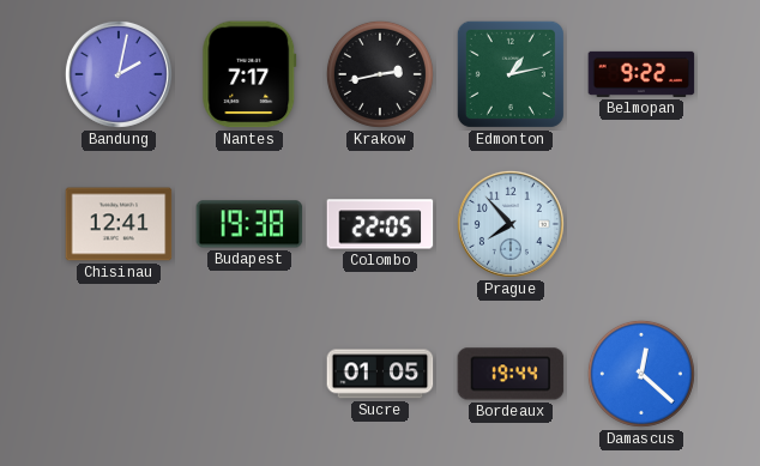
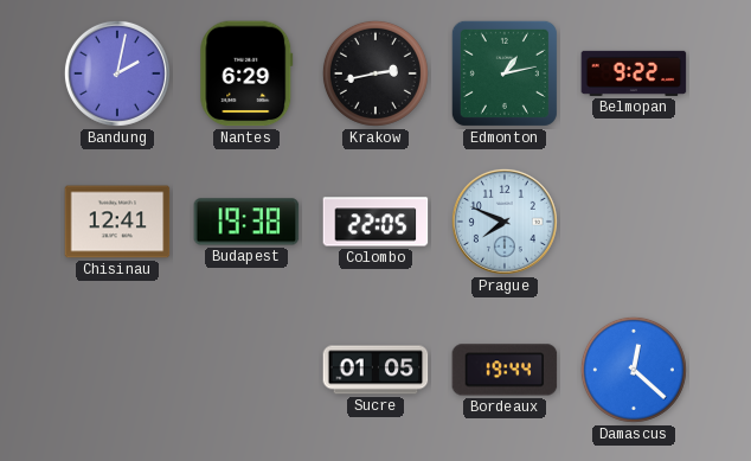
Nantes: 7:17 -> 6:29
Prague: 7:53 -> 7:49
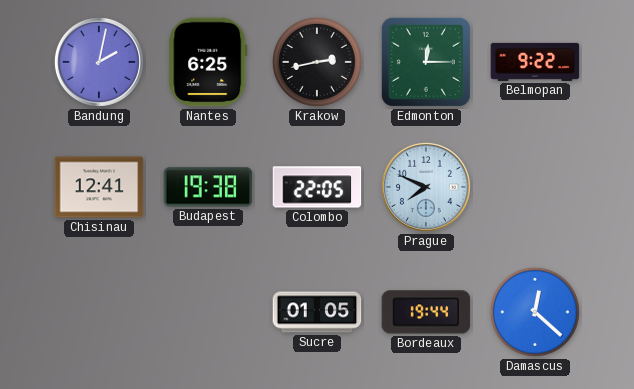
Nantes: 6:29 -> 6:25
Edmonton: 1:13 -> 12:15
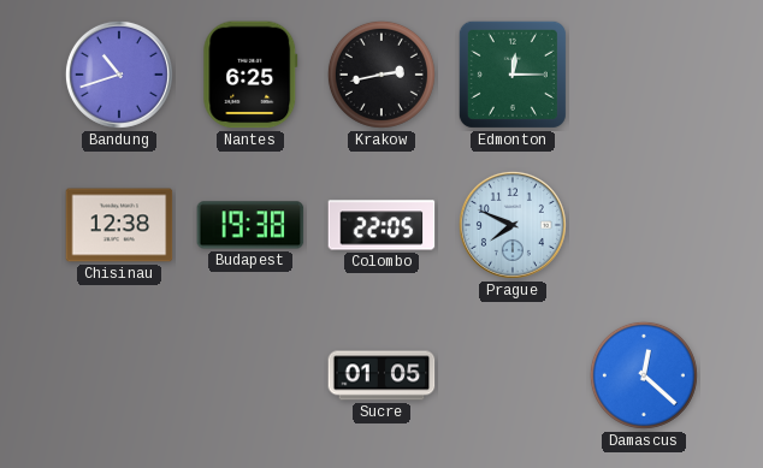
Bandung: 2:02 -> 10:42
Belmopan: 9:22 -> none
Chisinau: 12:41 -> 12:38
Bordeaux: 19:44 -> none
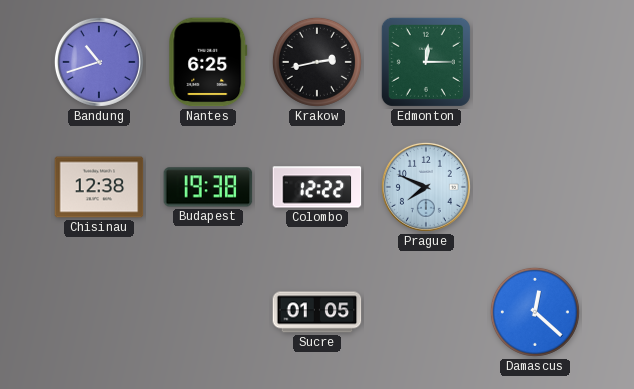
Colombo: 22:05 -> 12:22
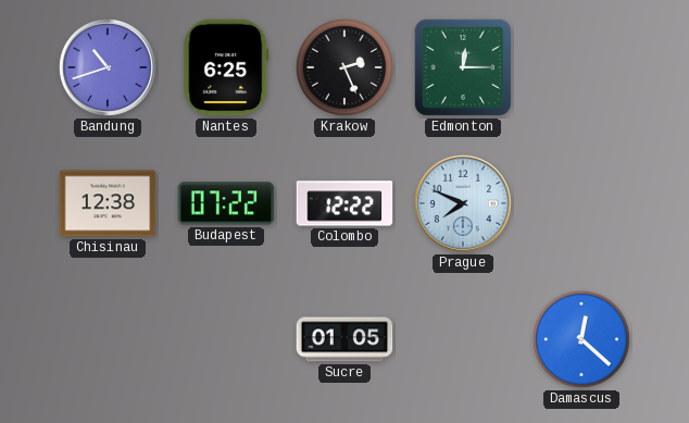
Krakow: 2:43 -> 2:26
Budapest: 19:38 -> 07:22
